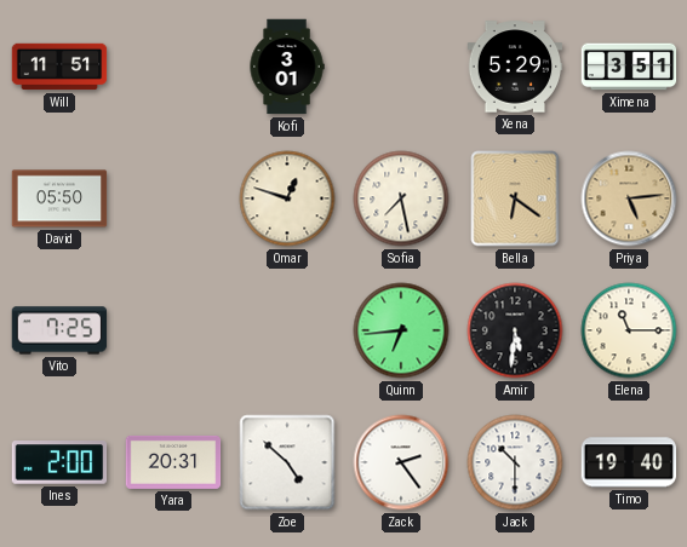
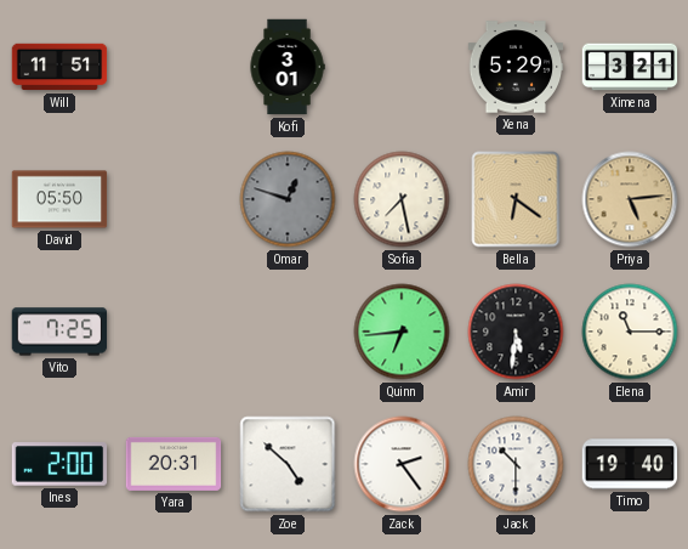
Ximena: 3:51 -> 3:21
Omar dial: cream -> grey
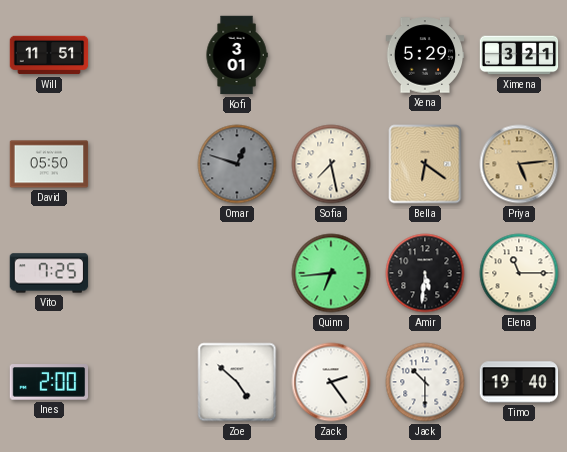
Yara: 20:31 -> none
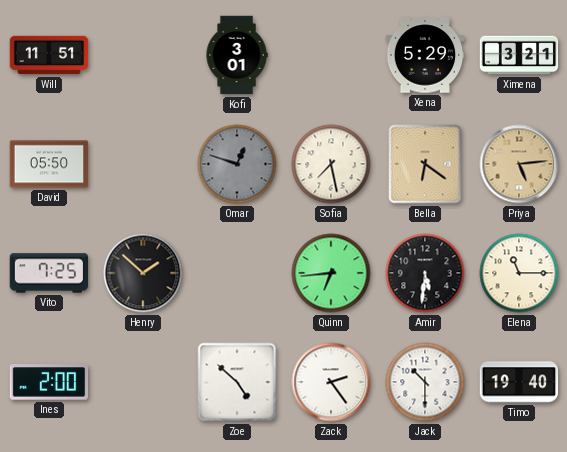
Henry: none -> 1:52
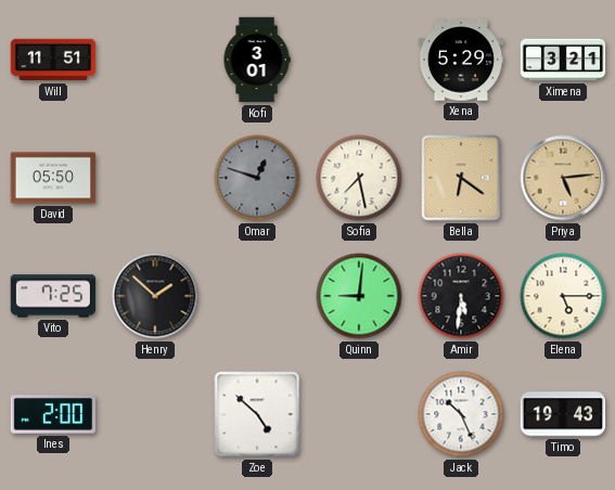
Quinn: 6:44 -> 9:01
Elena: 11:15 -> 5:15
Zack: 2:24 -> none
Jack: 10:30 -> 10:26
Timo: 19:40 -> 19:43
